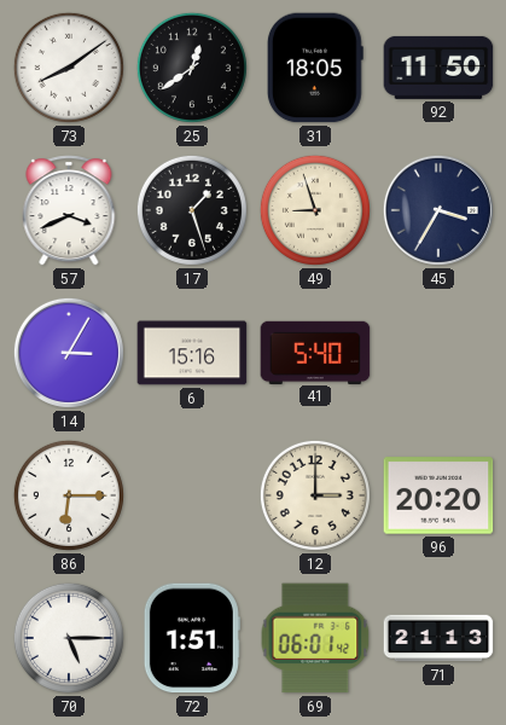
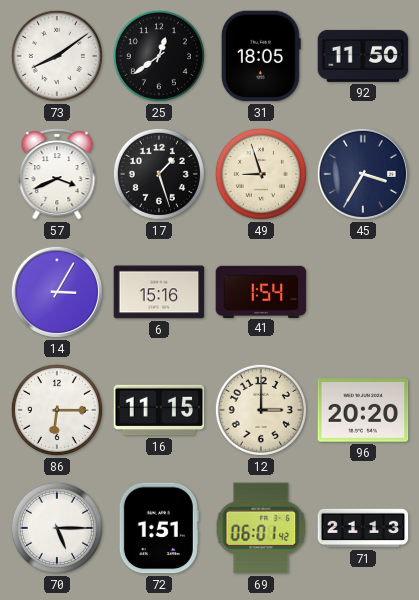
41: 5:40 -> 1:54
16: none -> 11:15
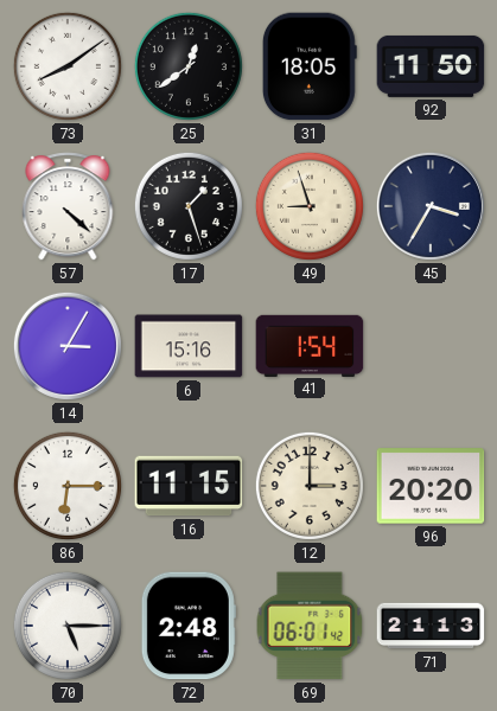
57: 3:41 -> 4:22
72: 1:51 -> 2:48
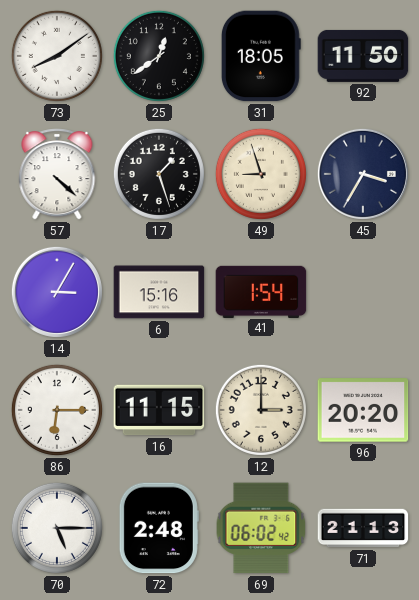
69: 06:01 -> 06:02
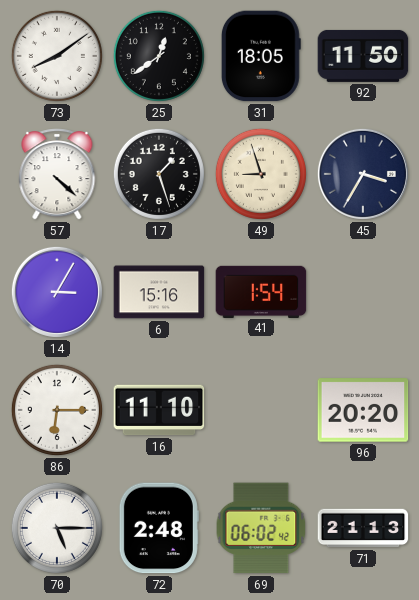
16: 11:15 -> 11:10
12: 3:00 -> none
